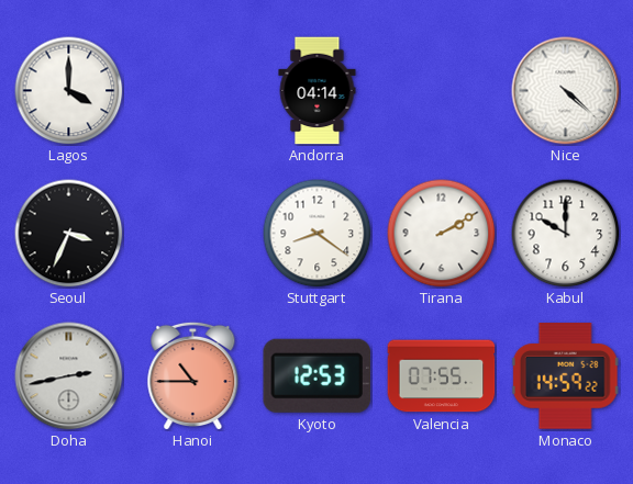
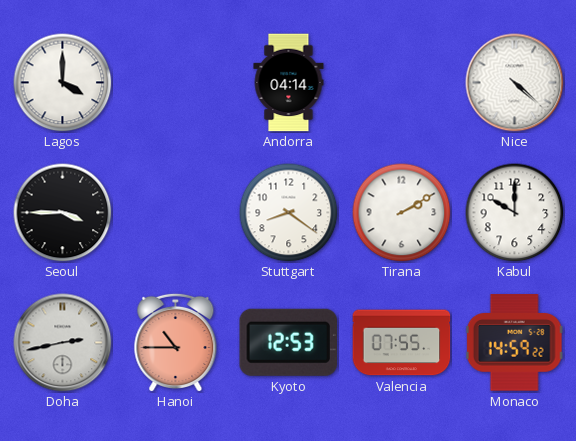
Seoul: 3:34 -> 3:45
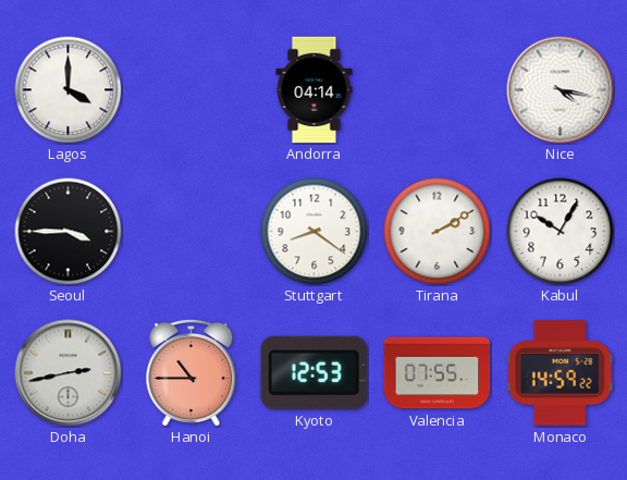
Nice: 4:22 -> 4:17
Kabul: 10:00 -> 10:05
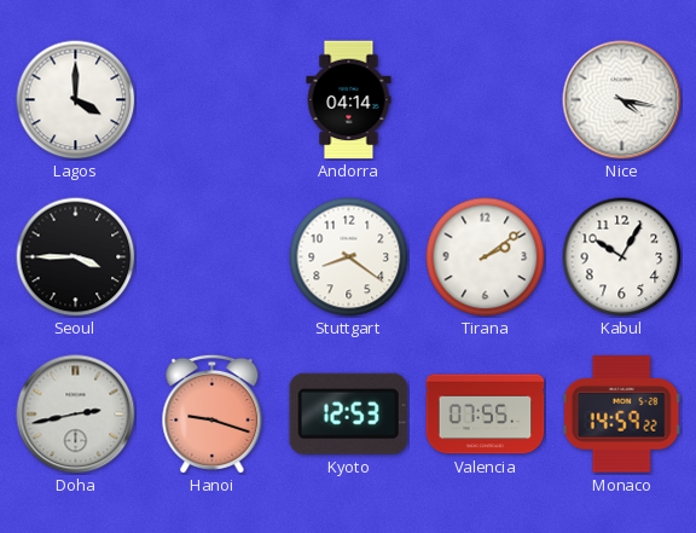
Tirana: 2:10 -> 2:09
Hanoi: 10:45 -> 9:18
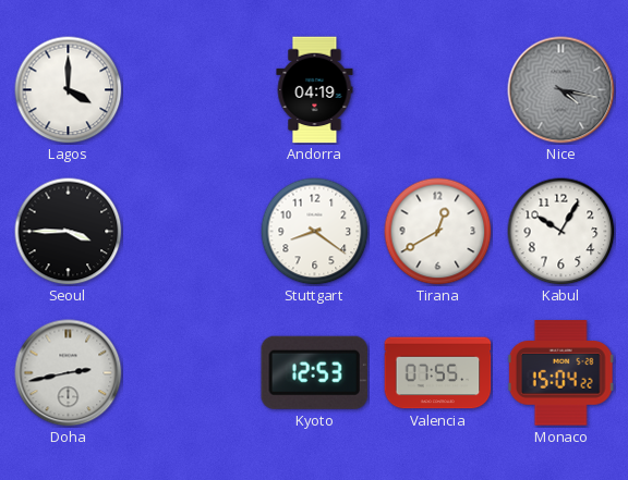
Andorra: 04:14 -> 04:19
Nice dial: white -> grey
Tirana: 2:09 -> 12:40
Hanoi: 9:18 -> none
Monaco: 14:59 -> 15:04
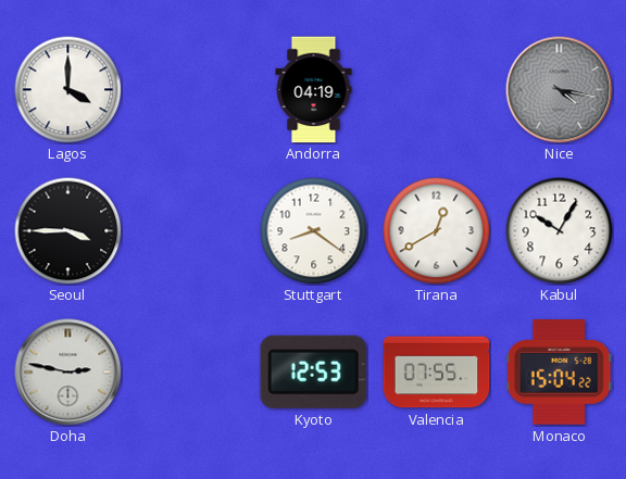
Doha: 2:43 -> 2:47
